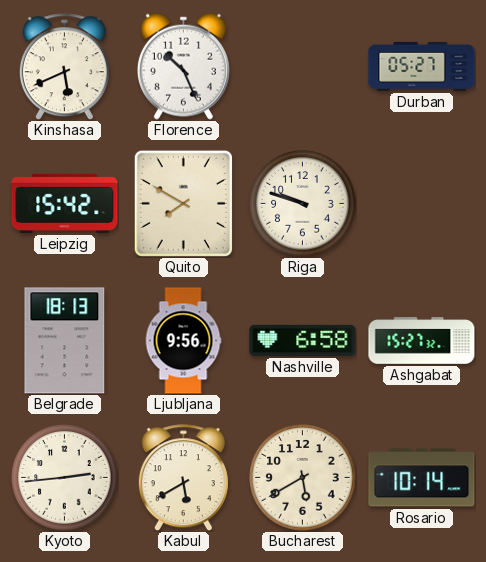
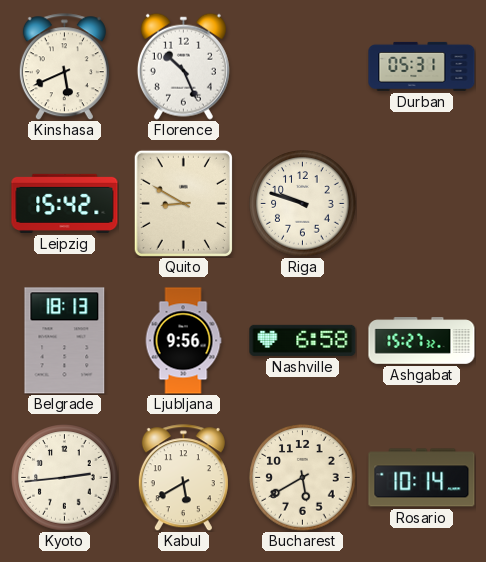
Durban: 05:27 -> 05:31
Quito: 7:50 -> 8:50
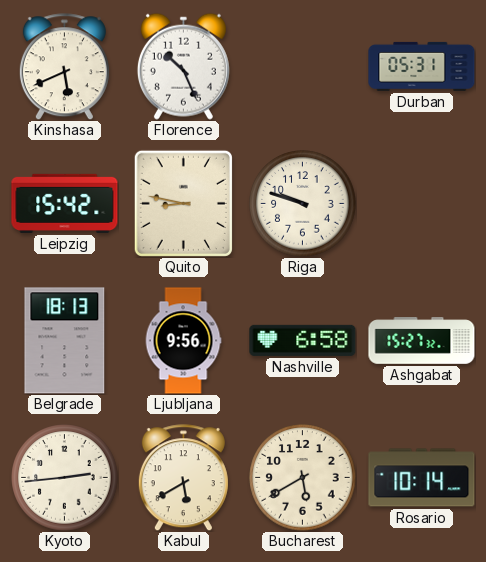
Quito: 8:50 -> 8:47
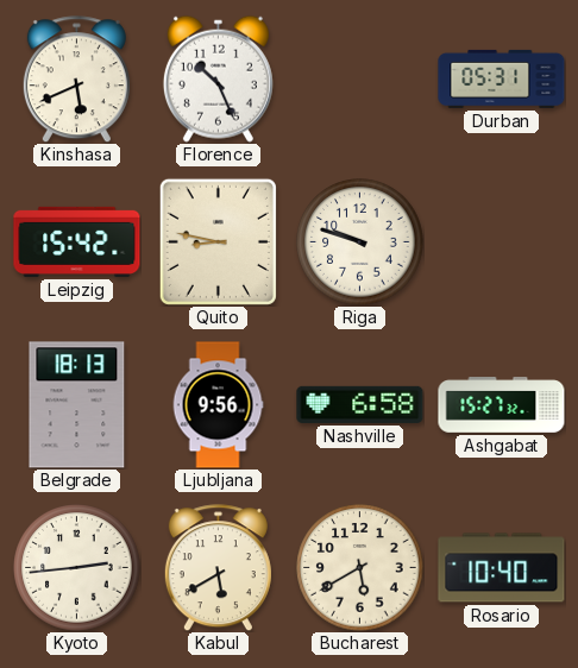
Rosario: 10:14 -> 10:40
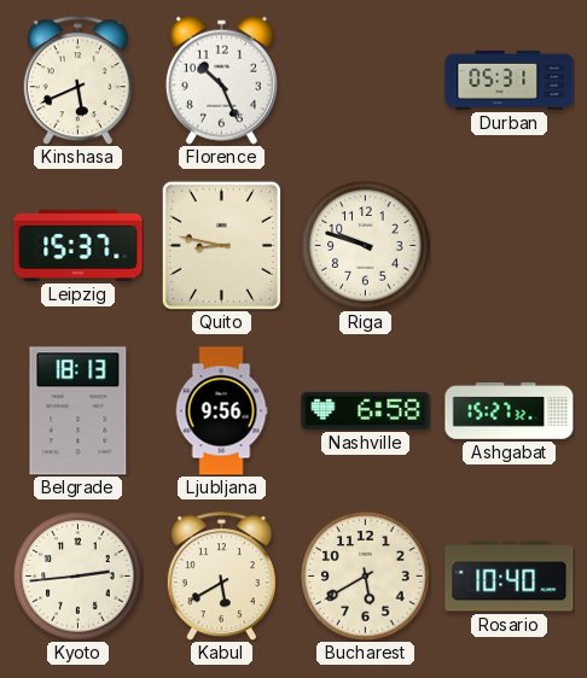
Leipzig: 15:42 -> 15:37
